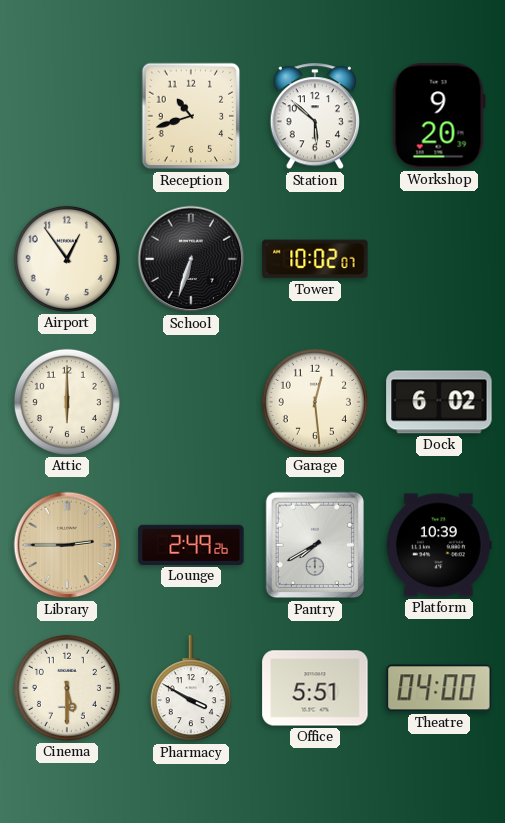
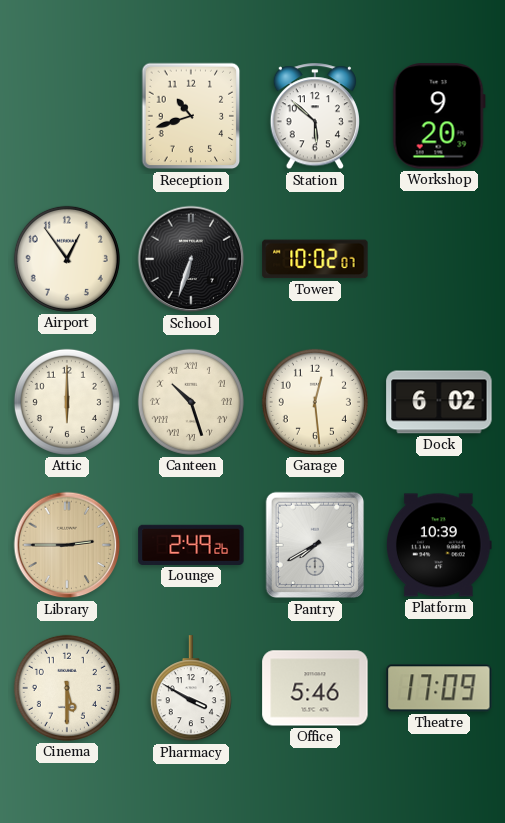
Canteen: none -> 10:27
Office: 5:51 -> 5:46
Theatre: 04:00 -> 17:09
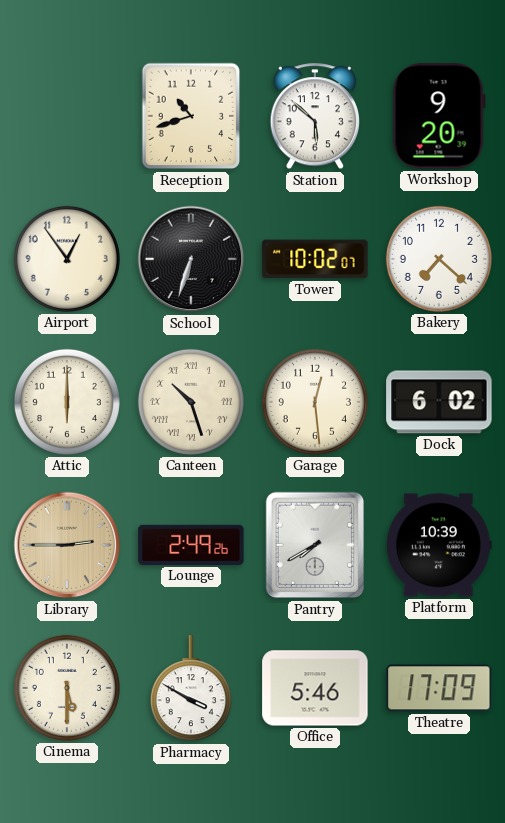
Bakery: none -> 7:22
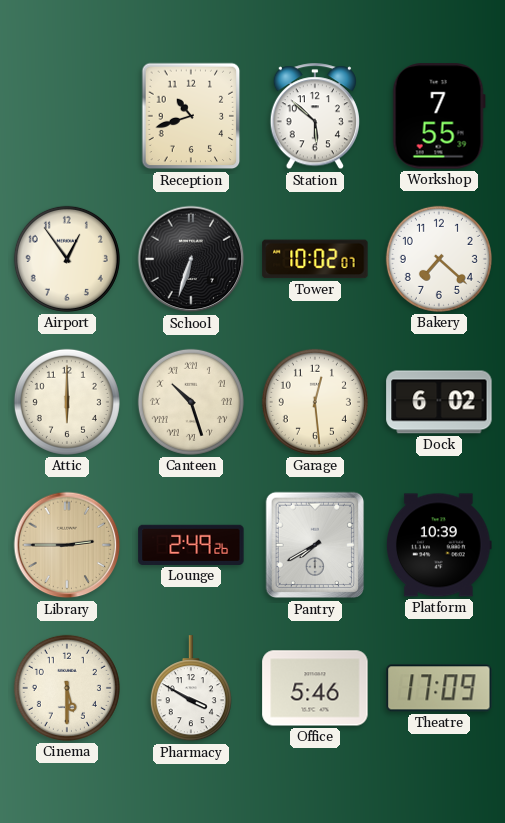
Workshop: 9:20 -> 7:55
